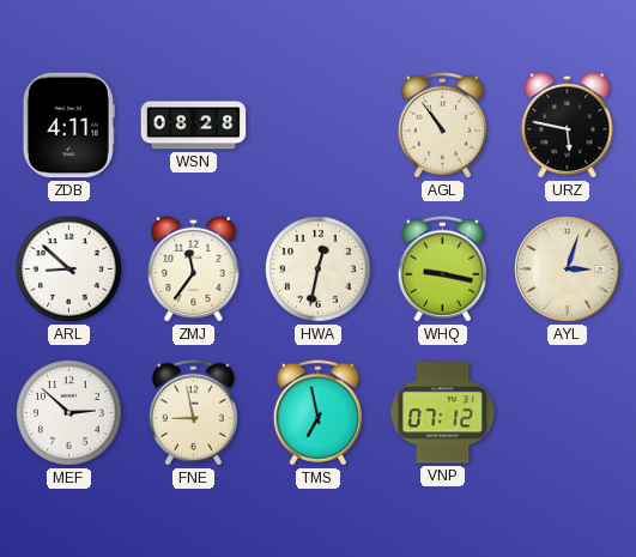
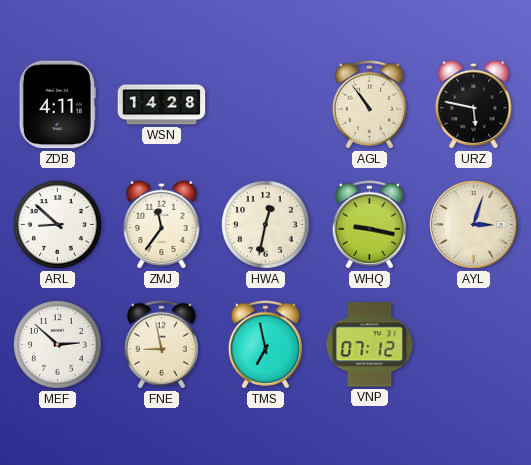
WSN: 08:28 -> 14:28
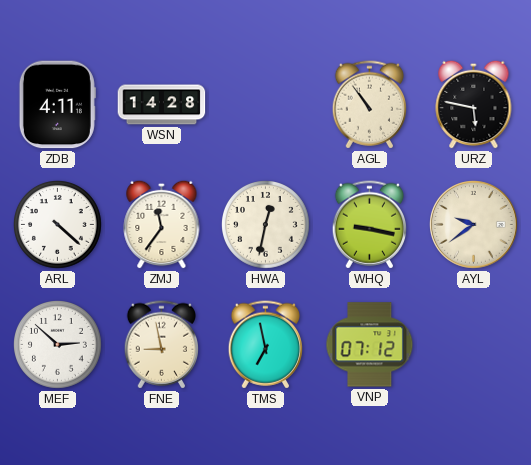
ARL: 8:52 -> 4:22
AYL: 3:03 -> 9:39
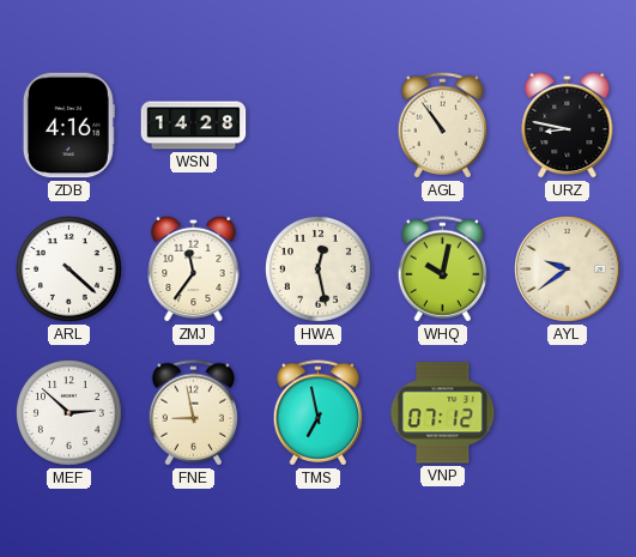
ZDB: 4:11 -> 4:16
URZ: 5:47 -> 8:47
HWA: 12:32 -> 12:28
WHQ: 9:17 -> 10:02
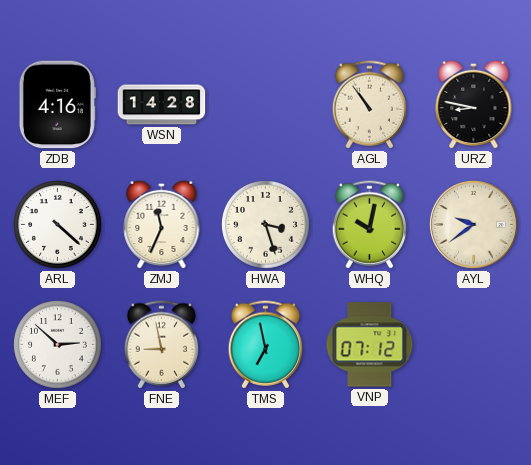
ZMJ: 11:36 -> 11:34
HWA: 12:28 -> 3:27
